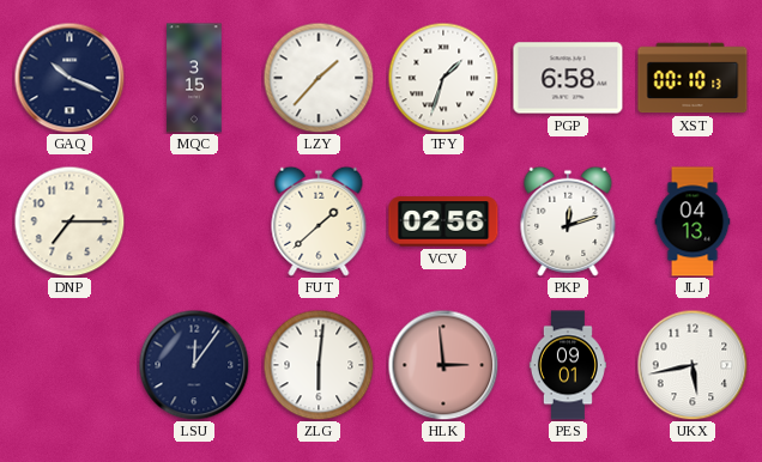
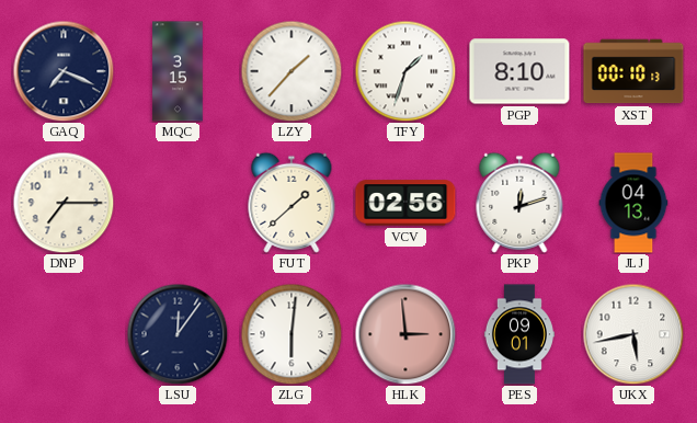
GAQ: 10:19 -> 7:19
PGP: 6:58 -> 8:10
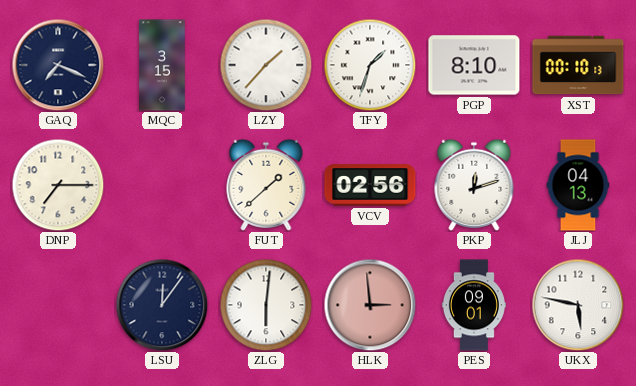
UKX: 5:43 -> 5:47
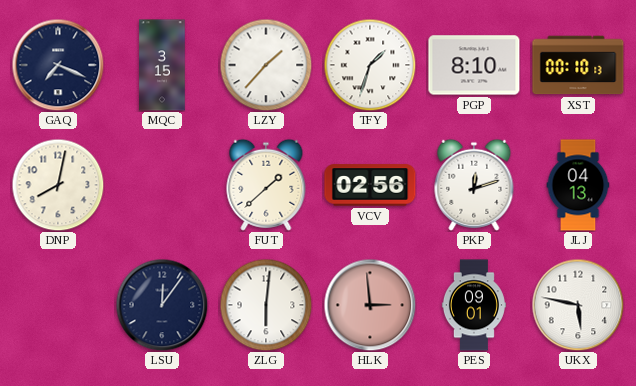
DNP: 7:15 -> 8:02
